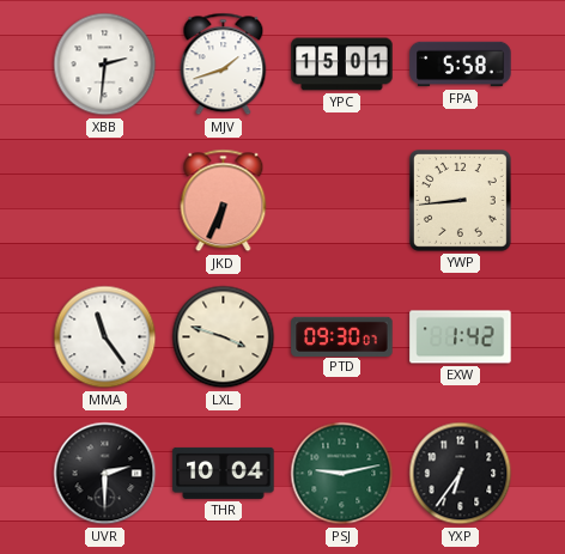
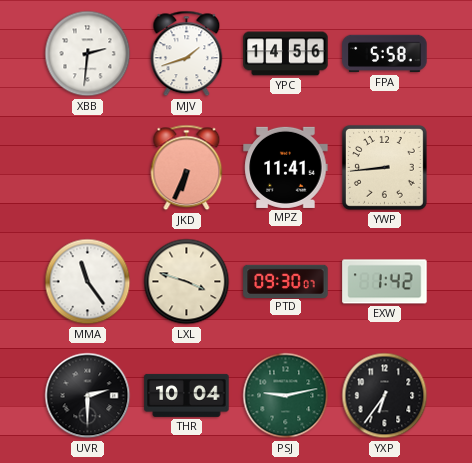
YPC: 15:01 -> 14:56
MPZ: none -> 11:41
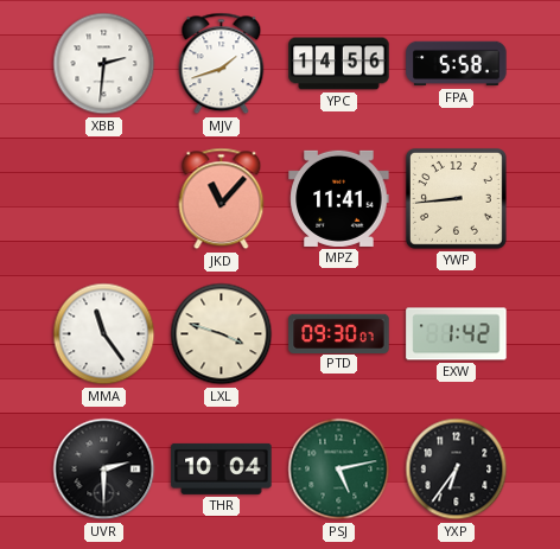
JKD: 6:34 -> 11:07
PSJ: 9:13 -> 5:13
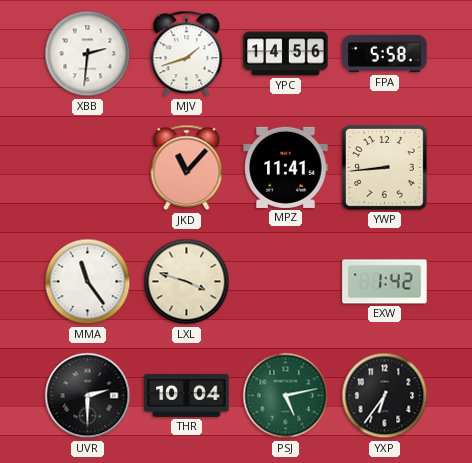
PTD: 09:30 -> none
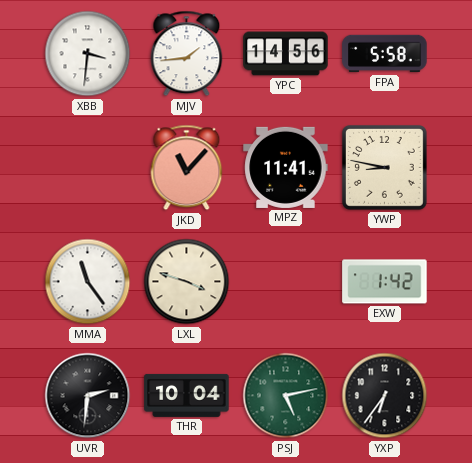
XBB: 2:31 -> 3:31
MJV: 1:42 -> 1:44
YWP: 8:44 -> 8:47
UVR: 2:30 -> 2:31
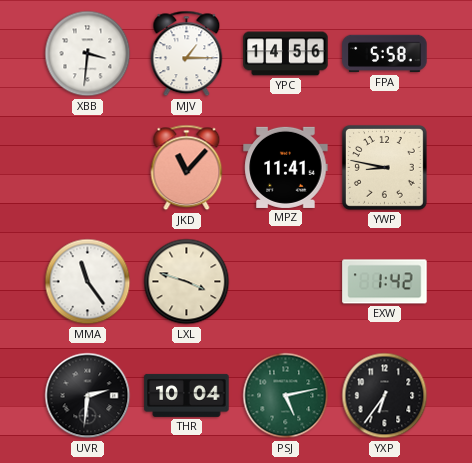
MJV: 1:44 -> 1:15
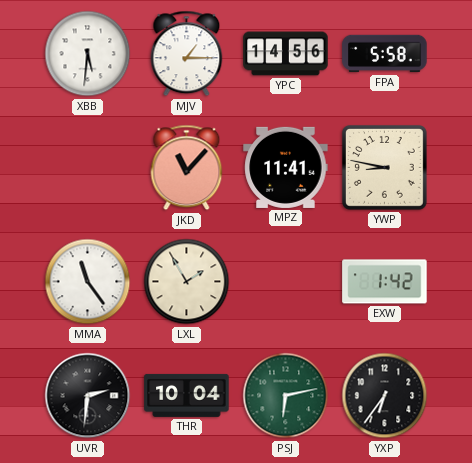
XBB: 3:31 -> 5:31
LXL: 3:48 -> 1:55
PSJ: 5:13 -> 6:13
